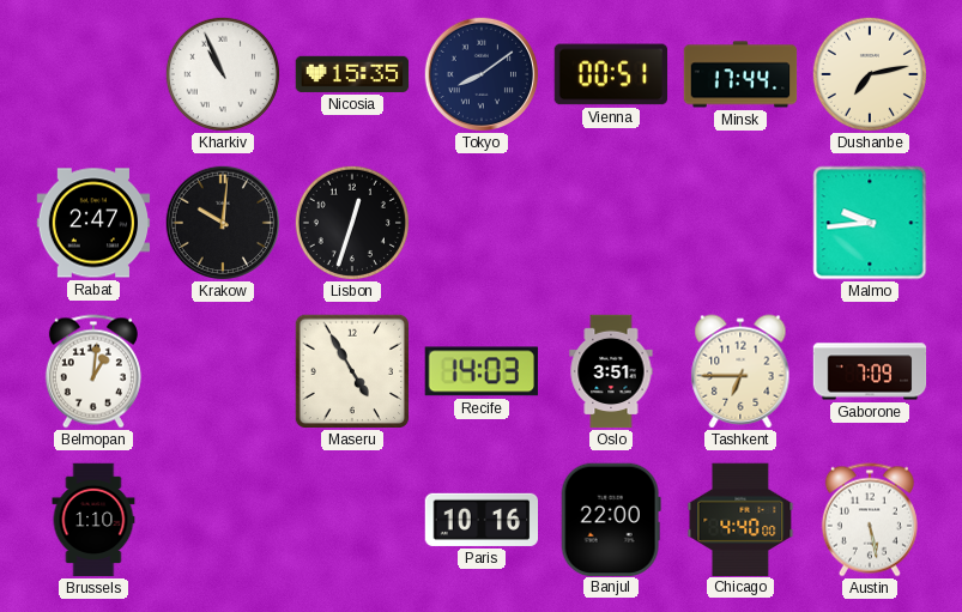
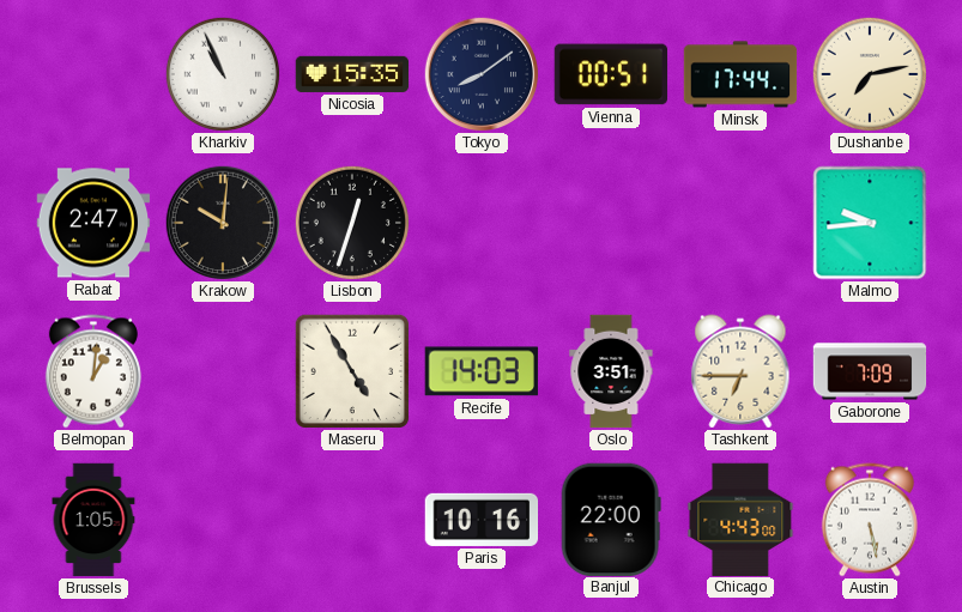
Brussels: 1:10 -> 1:05
Chicago: 4:40 -> 4:43
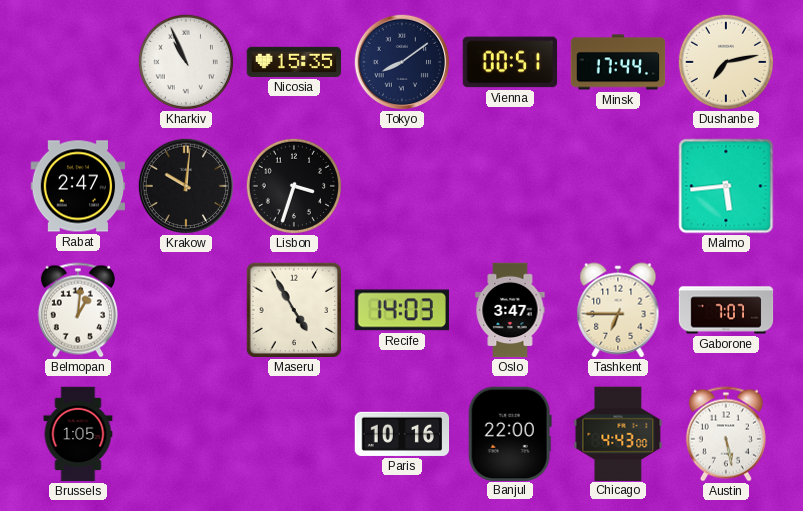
Lisbon: 12:33 -> 3:33
Malmo: 9:44 -> 5:44
Oslo: 3:51 -> 3:47
Gaborone: 7:09 -> 7:07
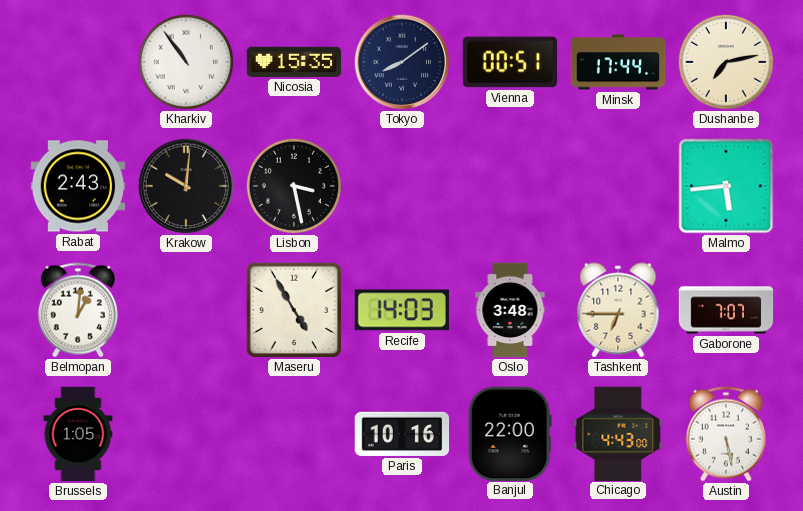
Kharkiv: 10:56 -> 10:54
Rabat: 2:47 -> 2:43
Lisbon: 3:33 -> 3:28
Oslo: 3:47 -> 3:48
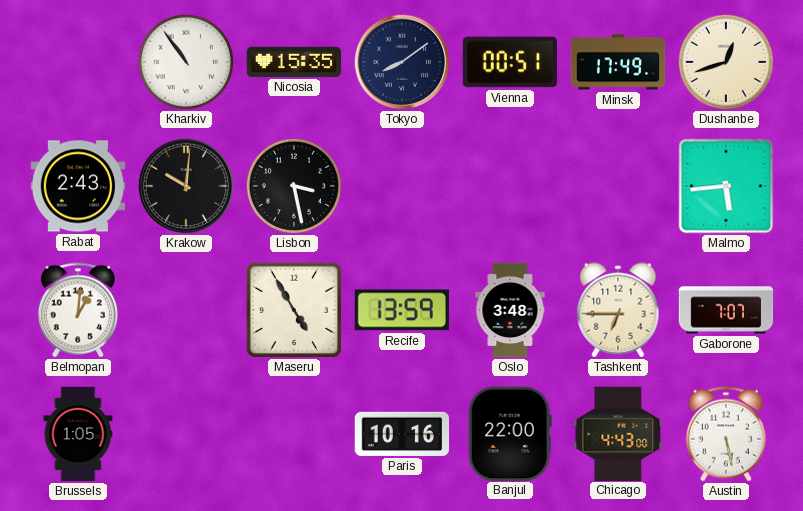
Minsk: 17:44 -> 17:49
Dushanbe: 7:13 -> 12:42
Recife: 14:03 -> 13:59
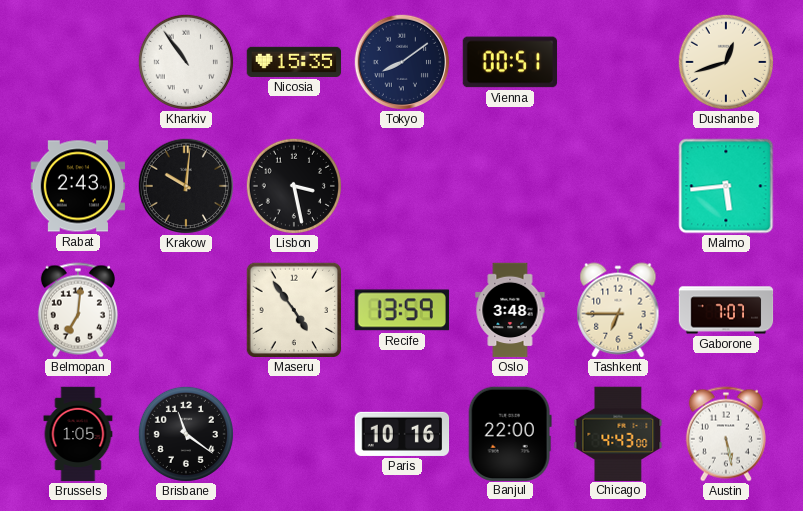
Minsk: 17:49 -> none
Belmopan: 1:01 -> 7:01
Maseru: 4:55 -> 4:54
Brisbane: none -> 11:21
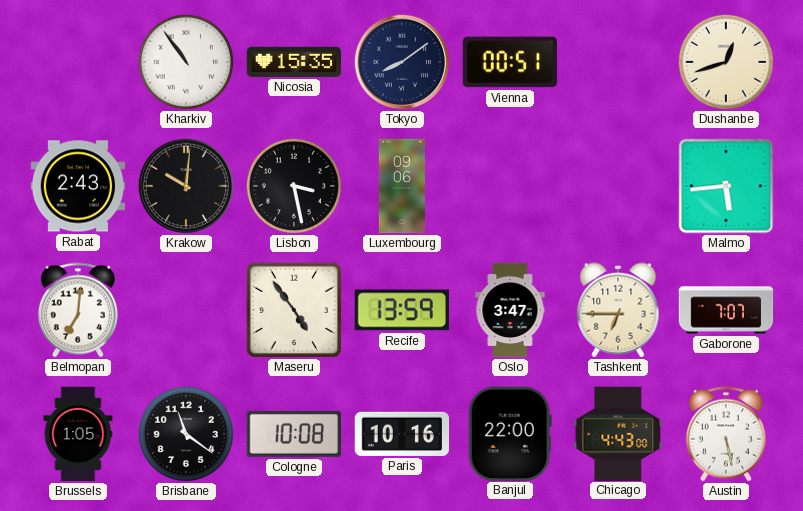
Luxembourg: none -> 09:06
Oslo: 3:48 -> 3:47
Cologne: none -> 10:08
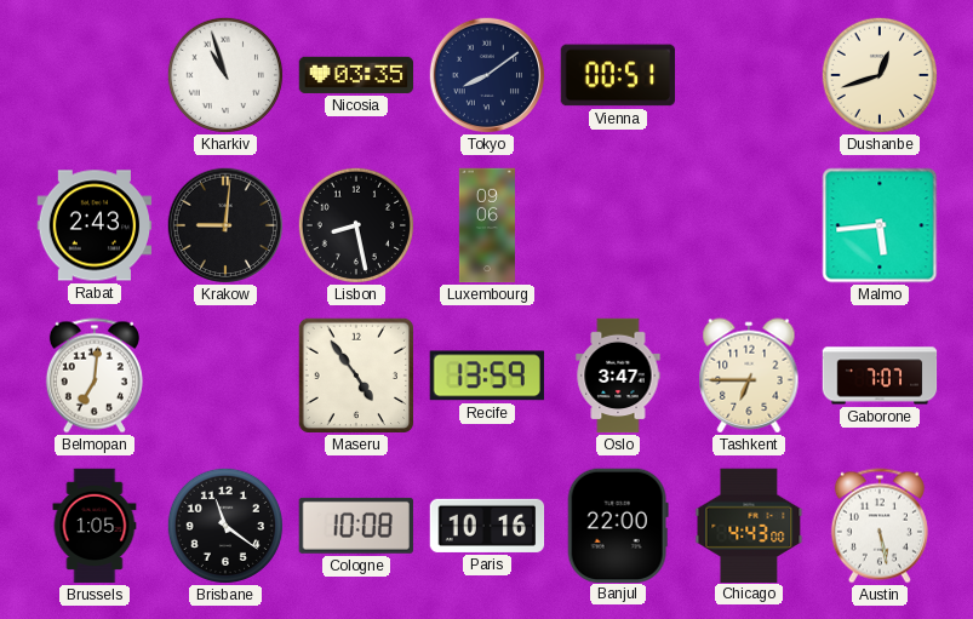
Kharkiv: 10:54 -> 10:57
Nicosia: 15:35 -> 03:35
Krakow: 10:01 -> 9:01
Lisbon: 3:28 -> 8:28
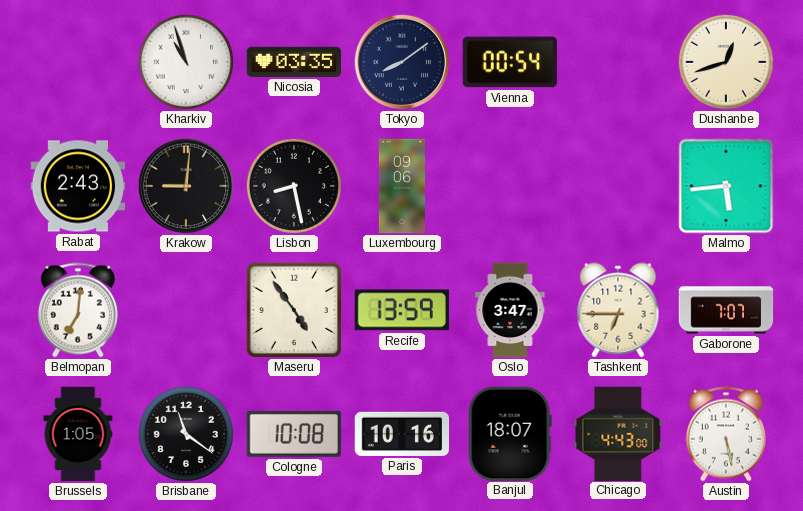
Vienna: 00:51 -> 00:54
Banjul: 22:00 -> 18:07
